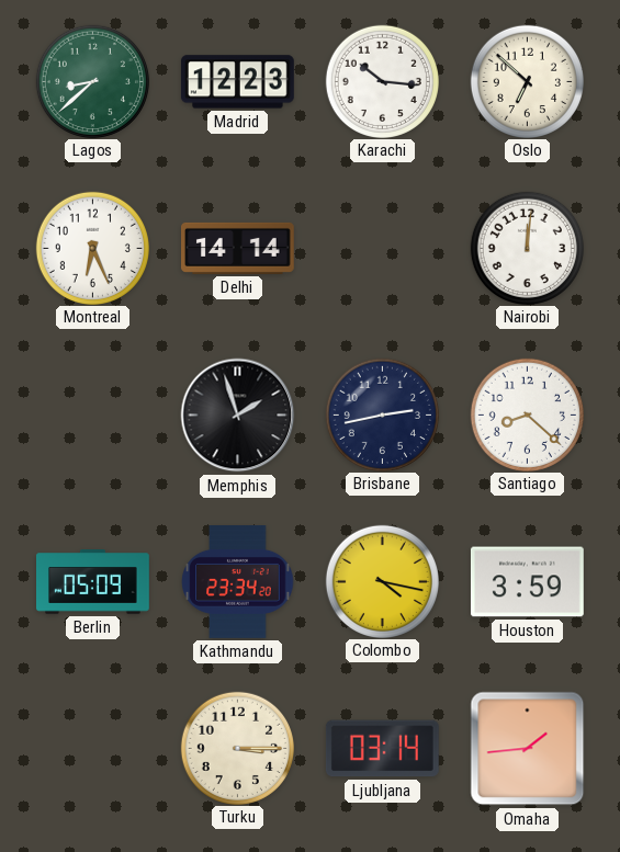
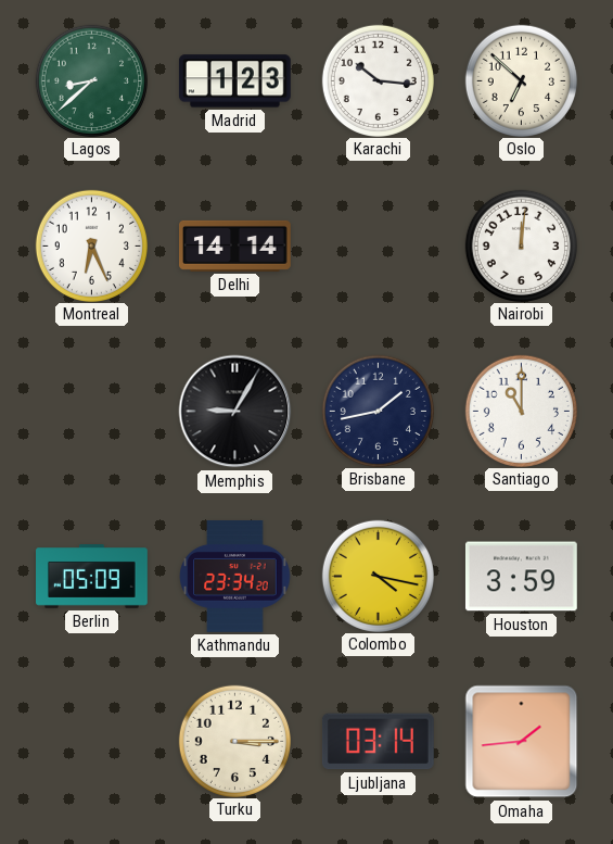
Madrid: 12:23 -> 1:23
Memphis: 1:57 -> 9:05
Brisbane: 2:43 -> 1:43
Santiago: 8:22 -> 11:00
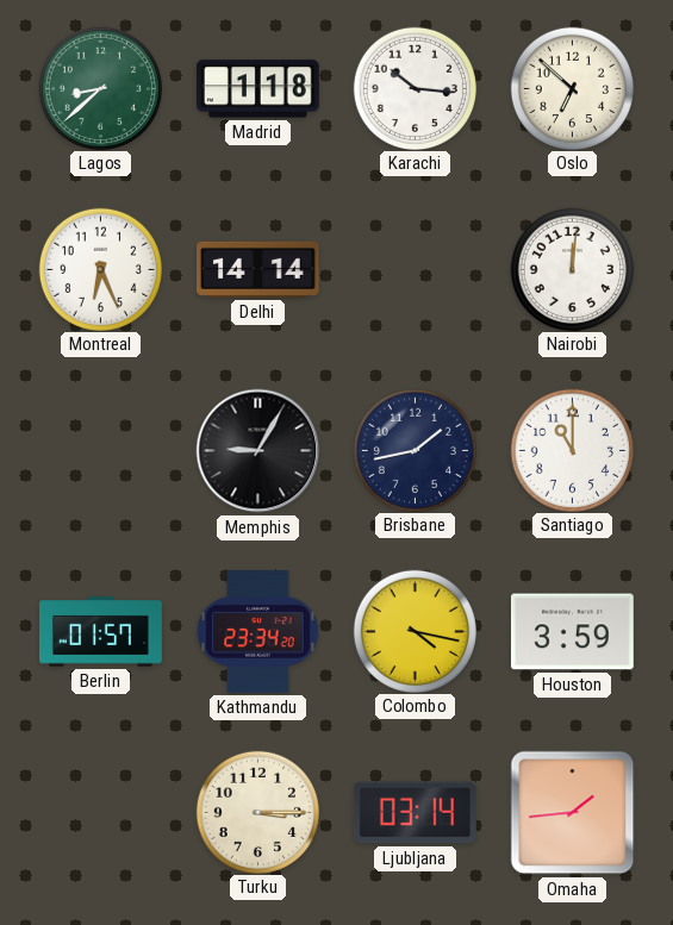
Madrid: 1:23 -> 1:18
Berlin: 05:09 -> 01:57
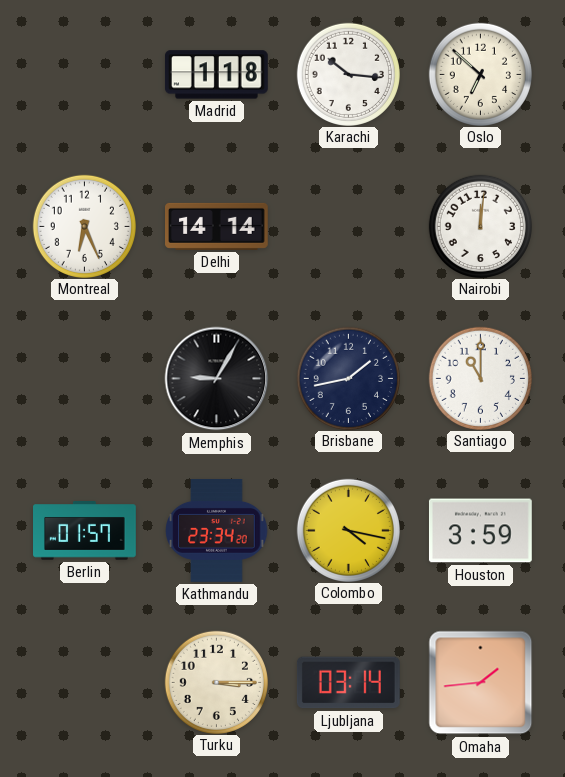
Lagos: 8:38 -> none
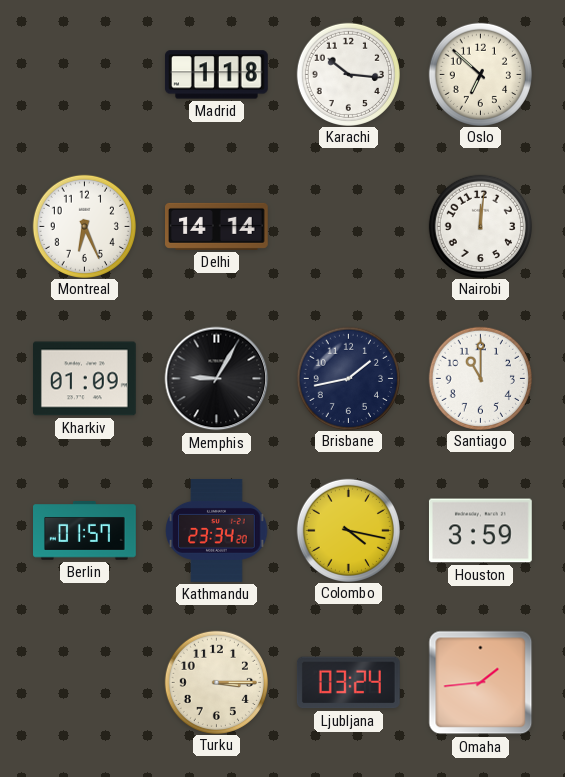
Kharkiv: none -> 01:09
Ljubljana: 03:14 -> 03:24
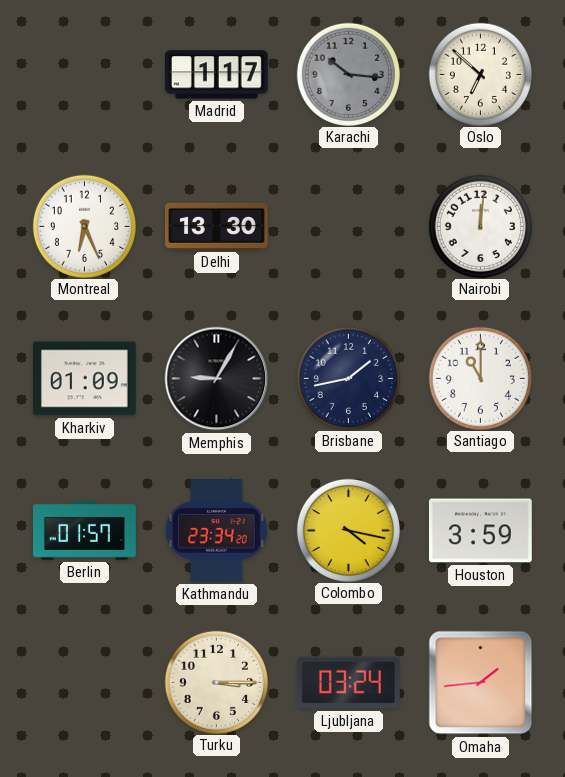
Madrid: 1:18 -> 1:17
Karachi dial: white -> grey
Delhi: 14:14 -> 13:30
